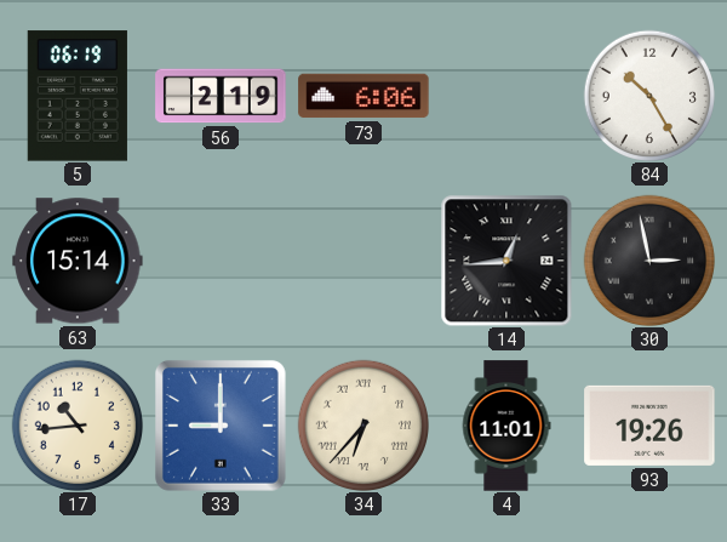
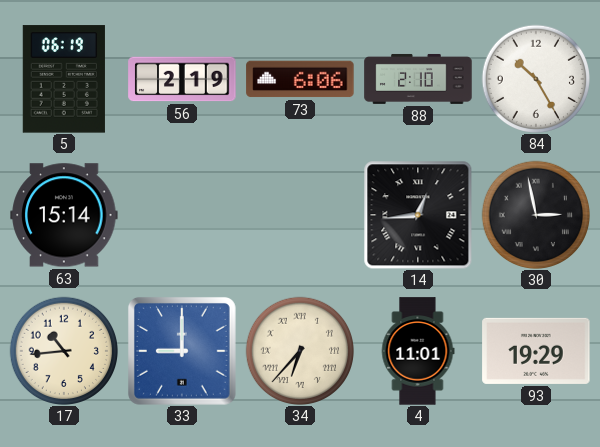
88: none -> 2:10
93: 19:26 -> 19:29
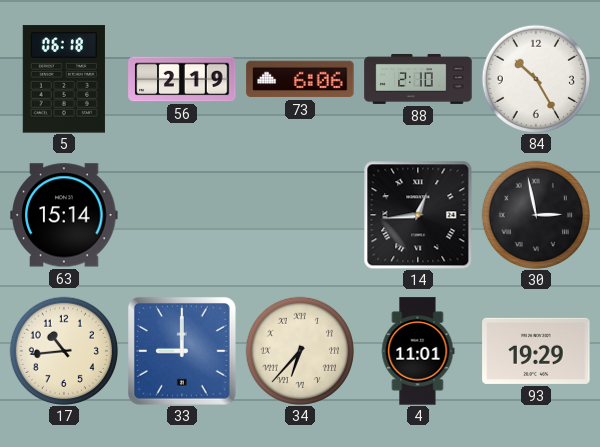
5: 06:19 -> 06:18
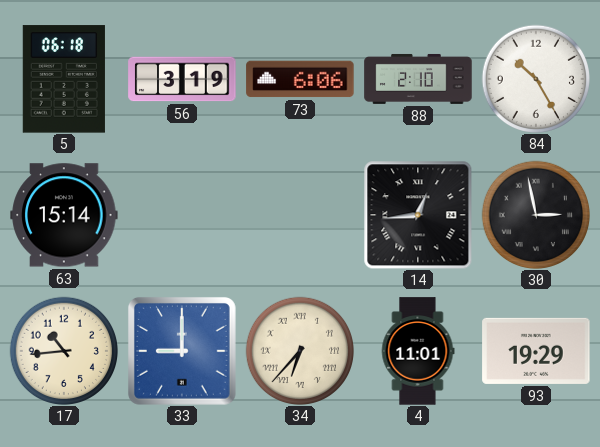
56: 2:19 -> 3:19
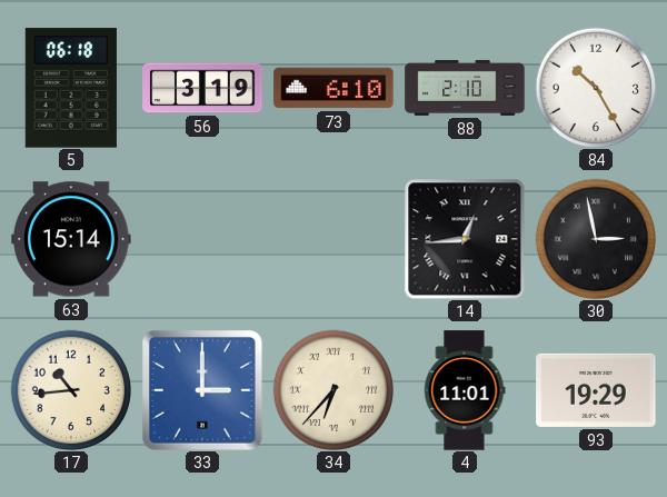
73: 6:06 -> 6:10
33: 9:00 -> 3:00
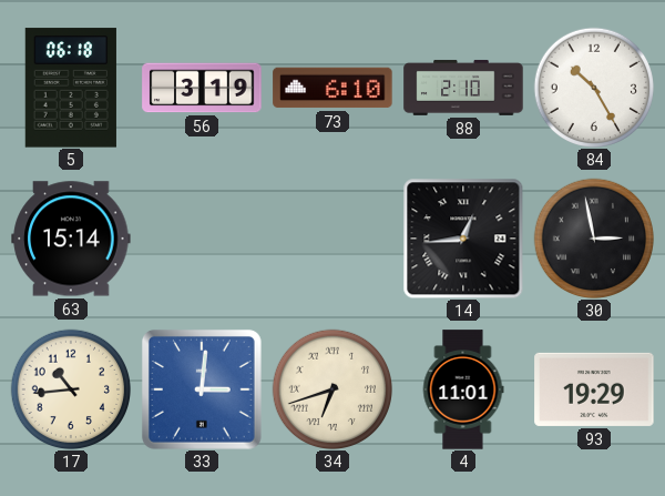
33: 3:00 -> 3:01
34: 6:37 -> 6:42
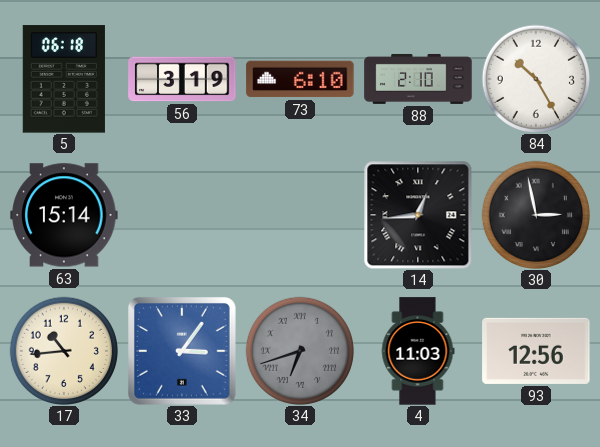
33: 3:01 -> 3:06
34 dial: cream -> grey
4: 11:01 -> 11:03
93: 19:29 -> 12:56
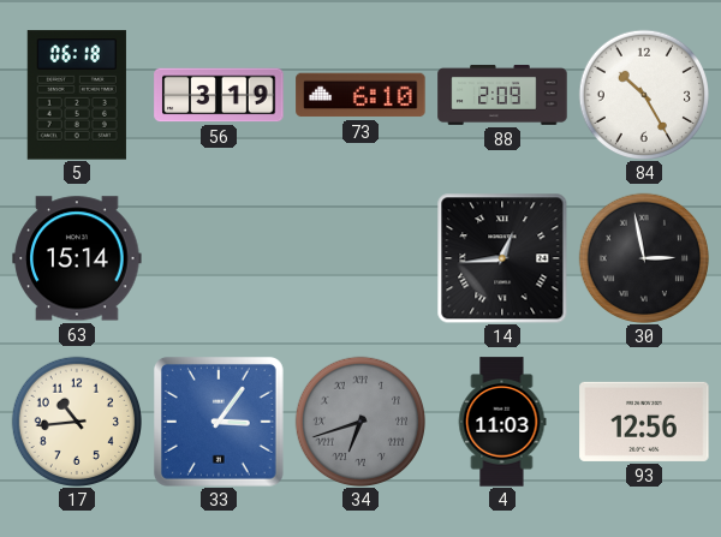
88: 2:10 -> 2:09
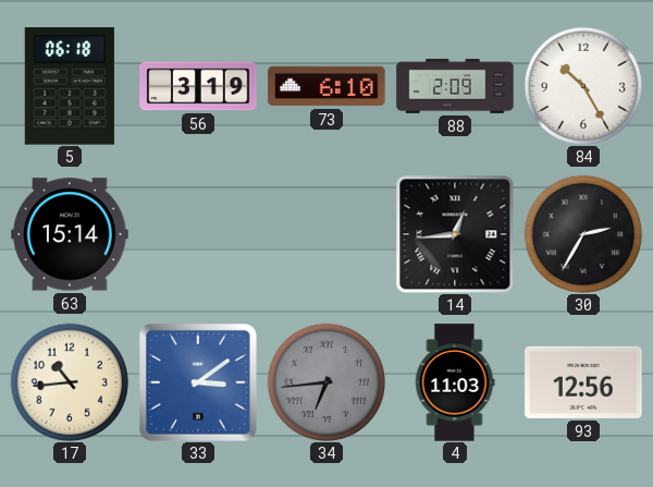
30: 2:58 -> 2:35
33: 3:06 -> 3:09
34: 6:42 -> 6:44
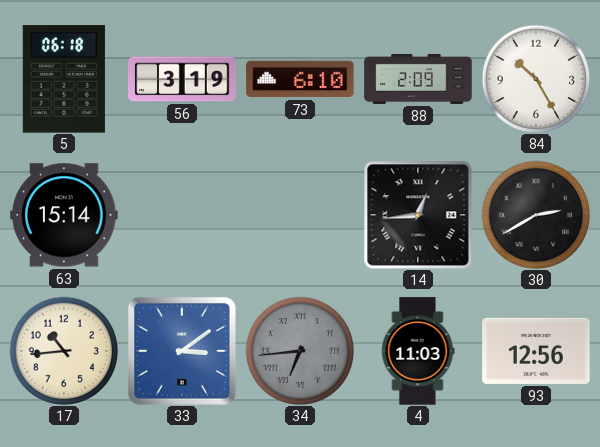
30: 2:35 -> 2:40
